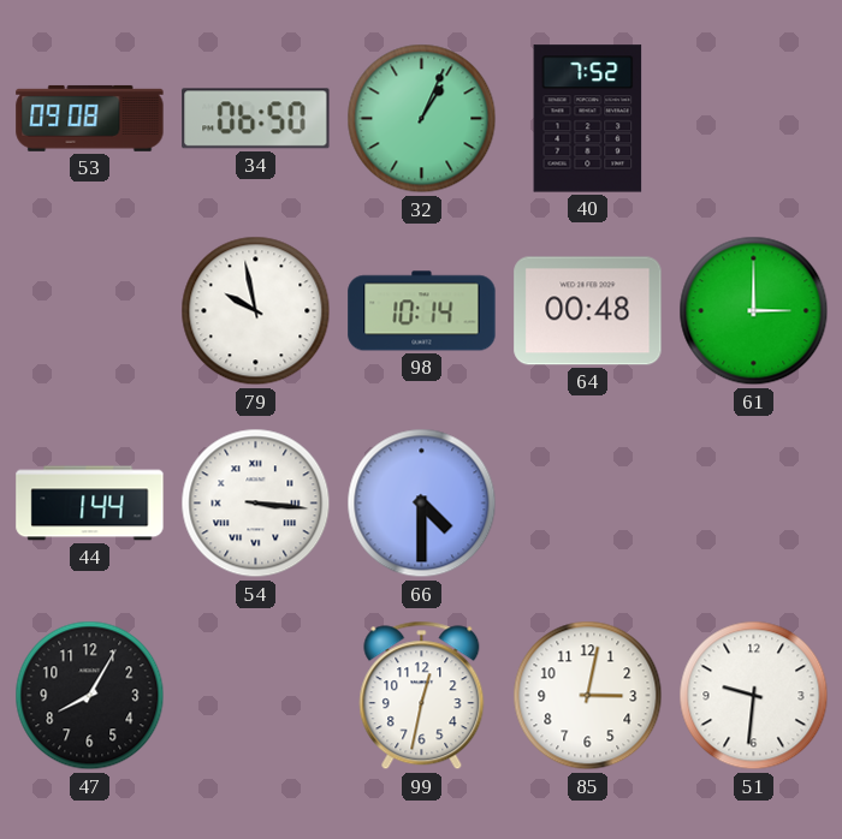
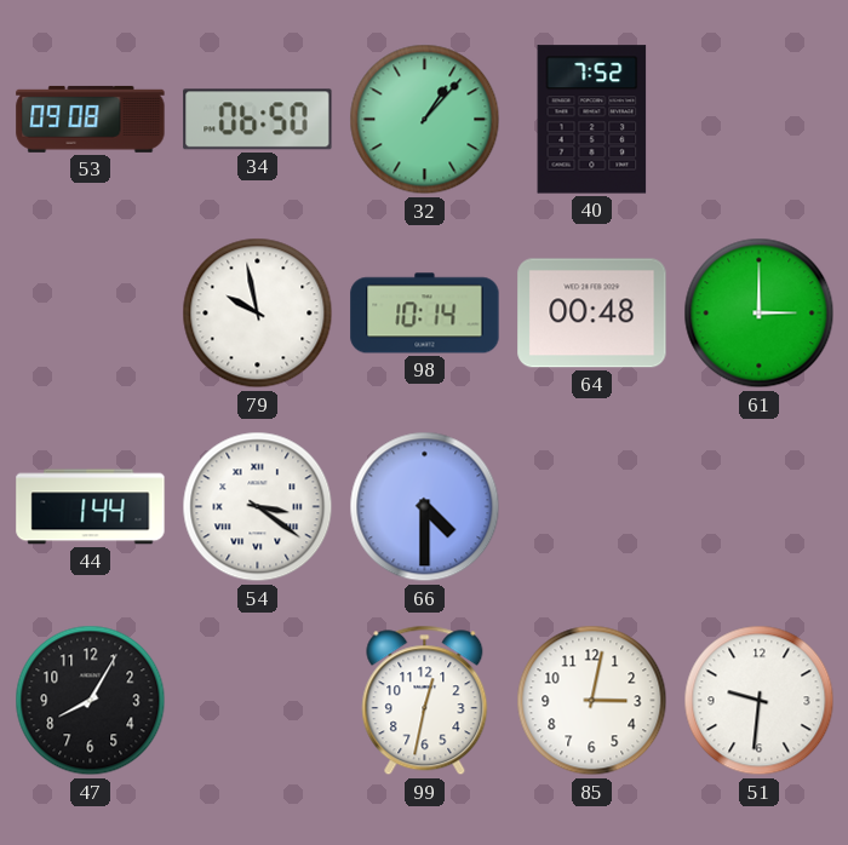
32: 1:04 -> 1:07
54: 3:16 -> 3:21
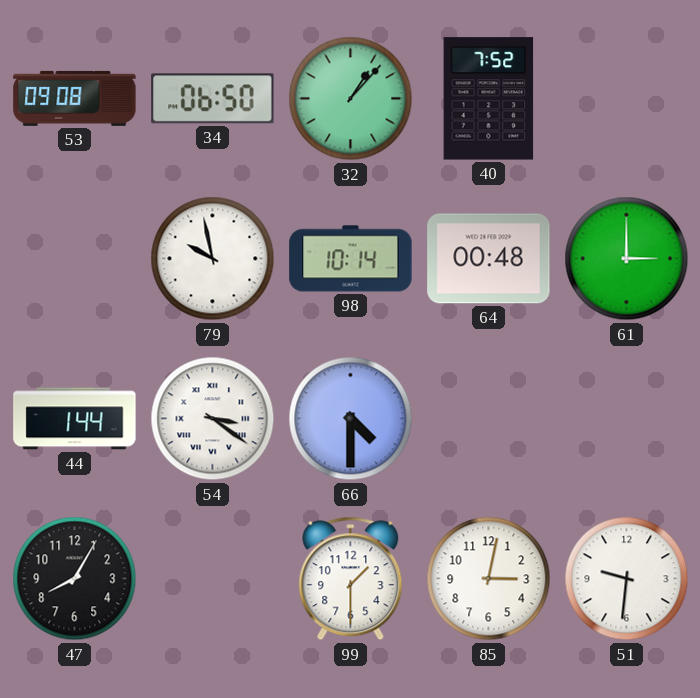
99: 12:32 -> 1:30
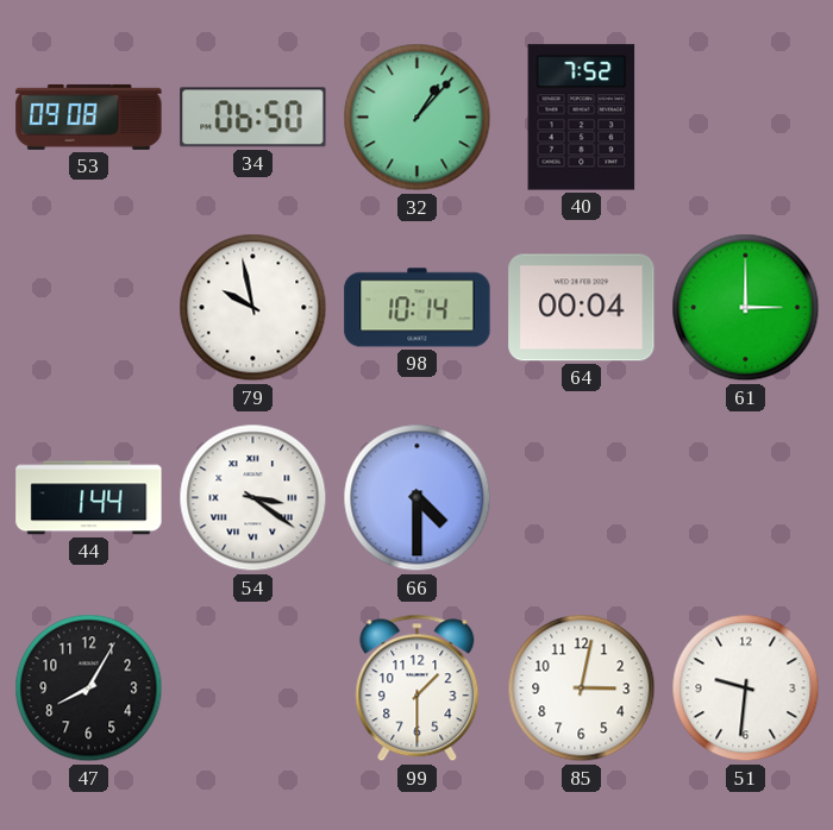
64: 00:48 -> 00:04
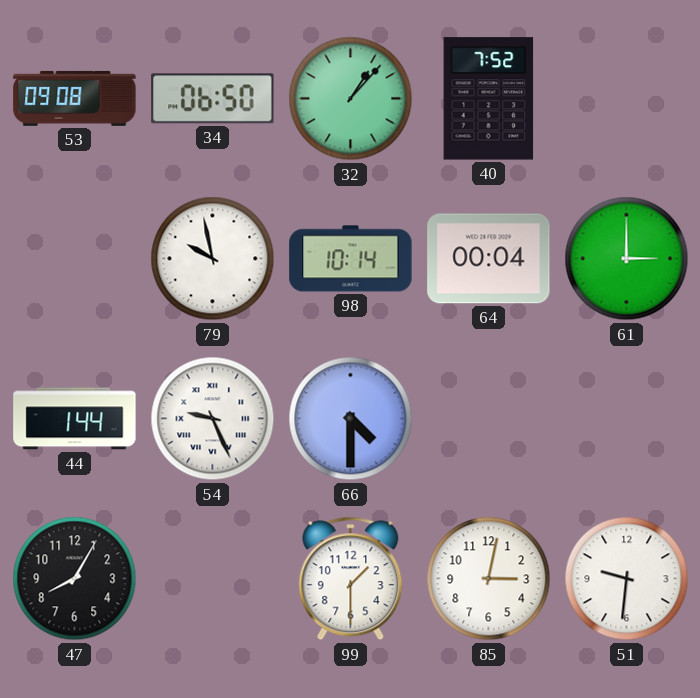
54: 3:21 -> 9:26
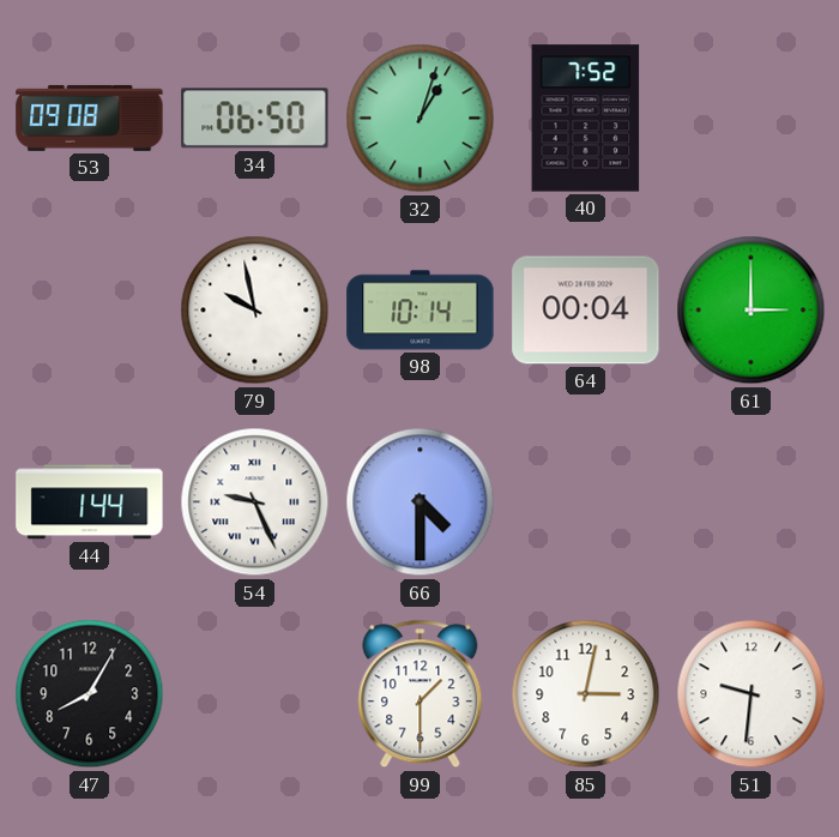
32: 1:07 -> 1:03
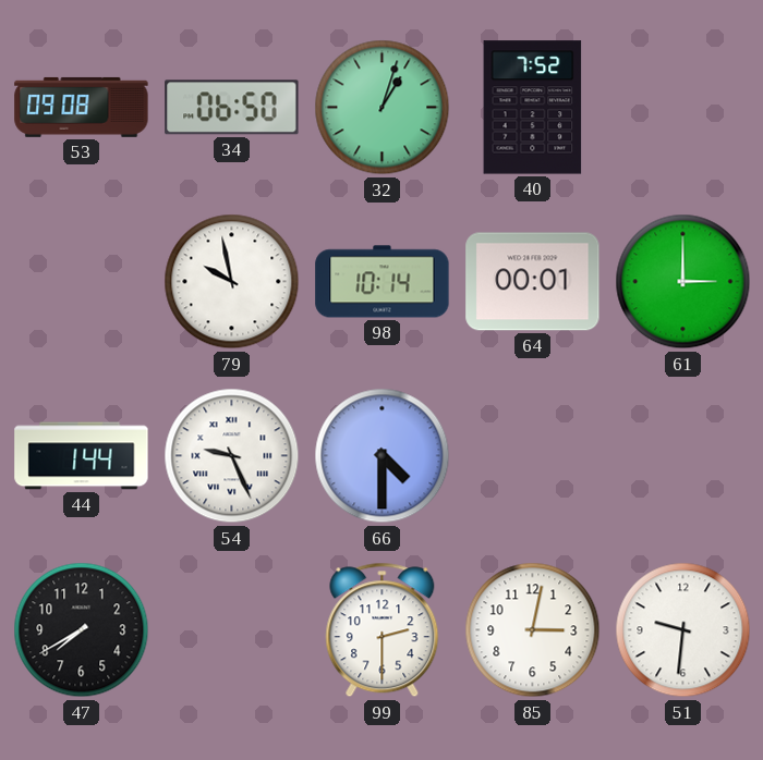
64: 00:04 -> 00:01
47: 8:05 -> 7:40
99: 1:30 -> 2:30
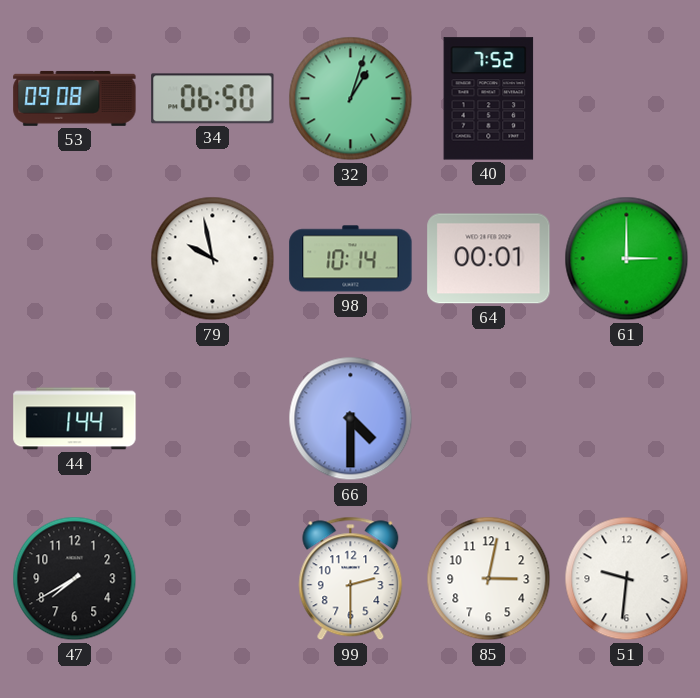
54: 9:26 -> none
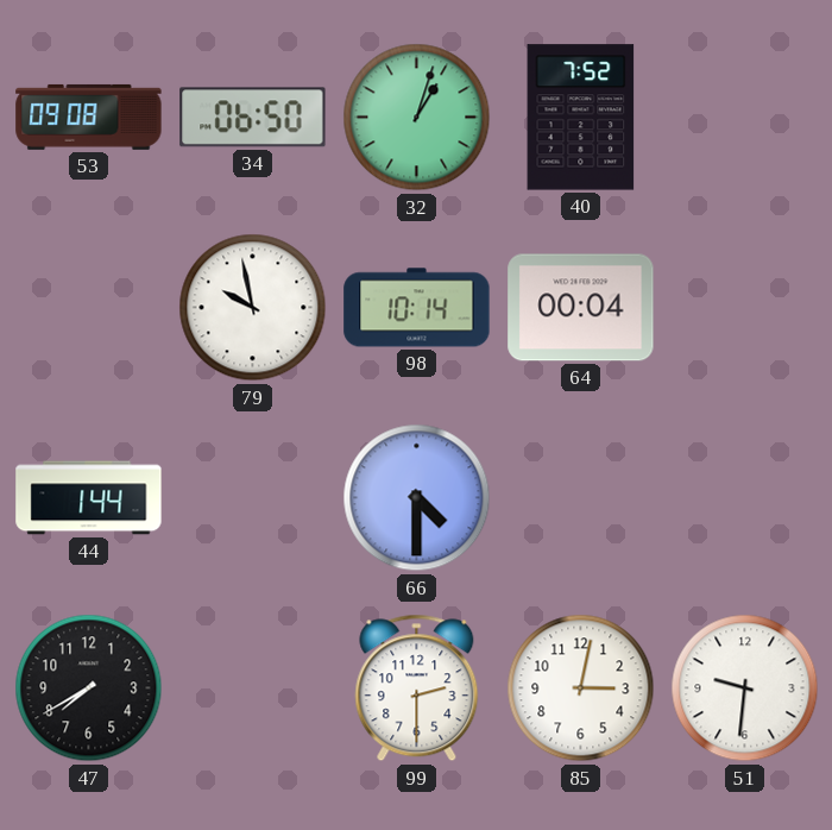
64: 00:01 -> 00:04
61: 3:00 -> none
